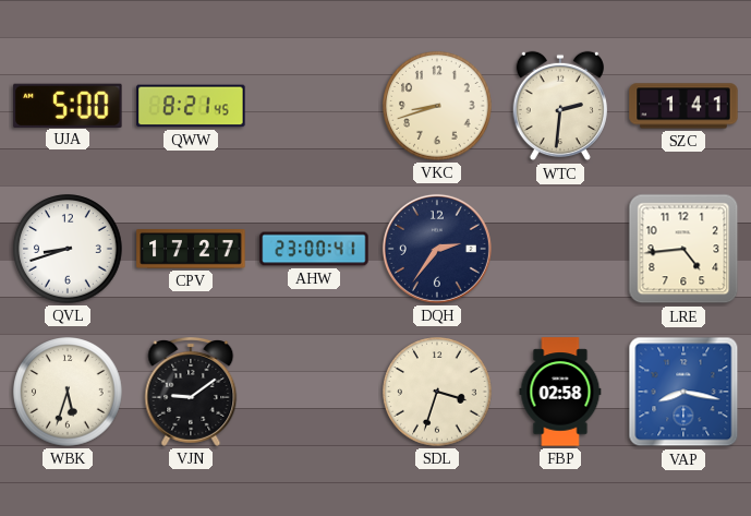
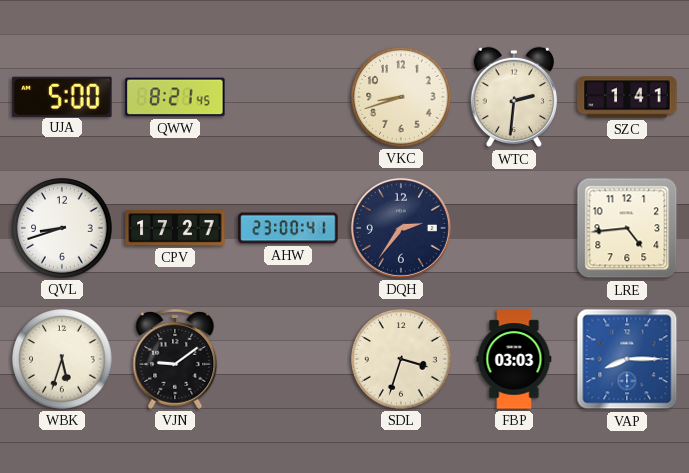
FBP: 02:58 -> 03:03
VAP: 8:17 -> 8:15
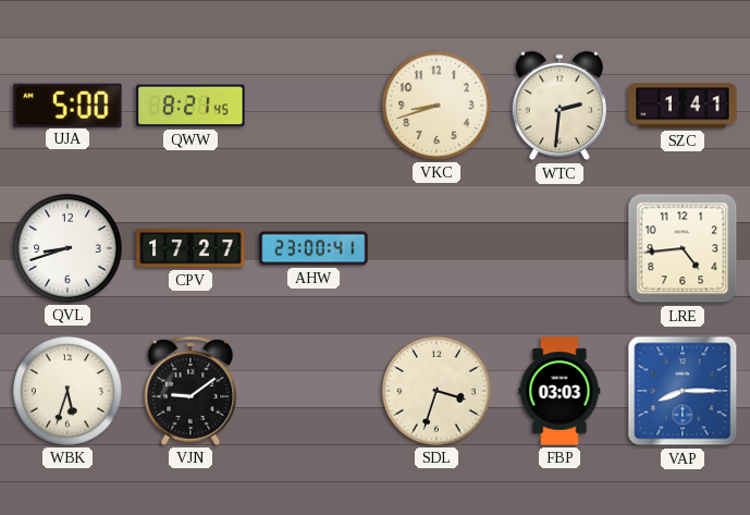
DQH: 2:36 -> none
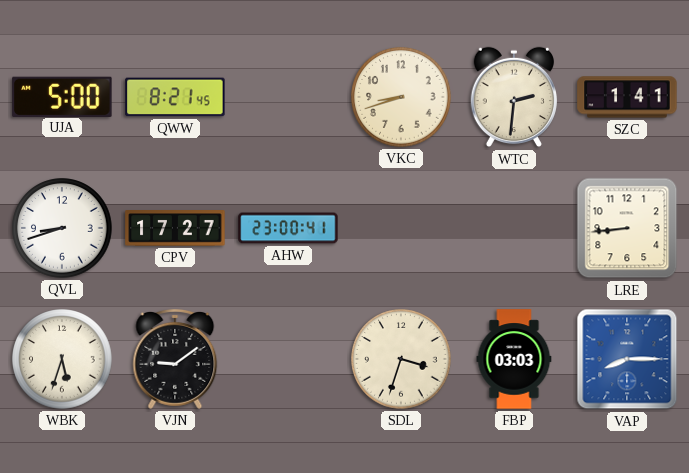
LRE: 4:44 -> 8:44
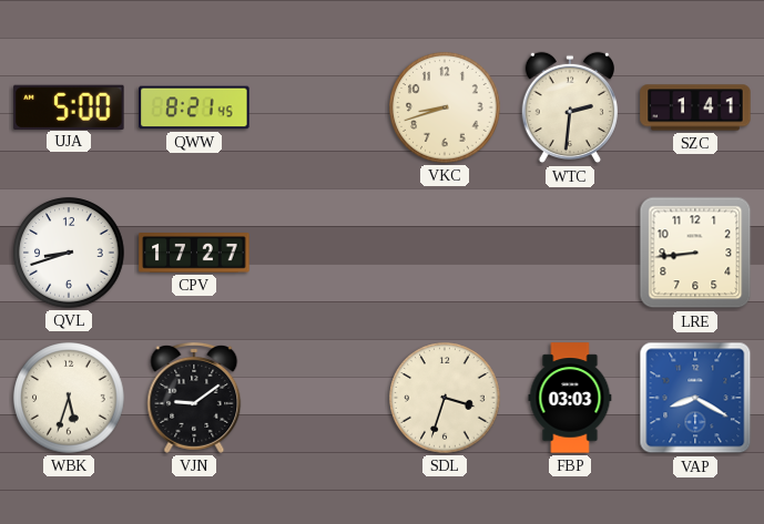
AHW: 23:00 -> none
VAP: 8:15 -> 8:20
